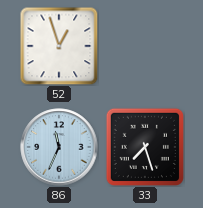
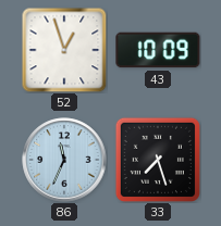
43: none -> 10:09
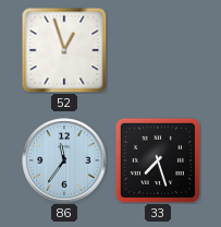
43: 10:09 -> none
86: 11:34 -> 11:36
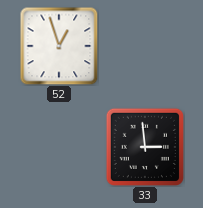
86: 11:36 -> none
33: 7:27 -> 2:59
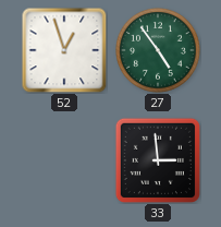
27: none -> 4:54
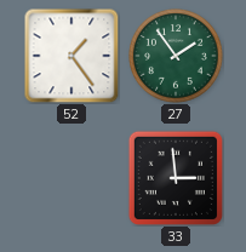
52: 12:57 -> 1:24
27: 4:54 -> 1:54
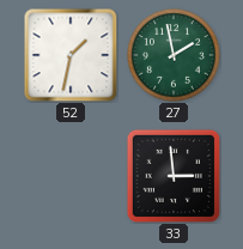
52: 1:24 -> 1:32
27: 1:54 -> 1:58
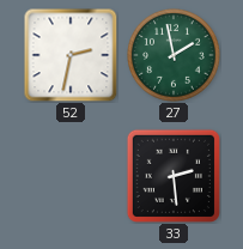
52: 1:32 -> 2:32
33: 2:59 -> 2:29
